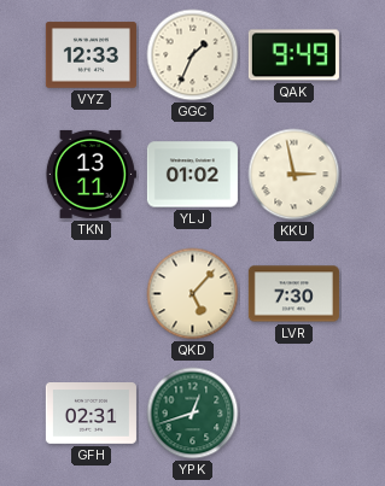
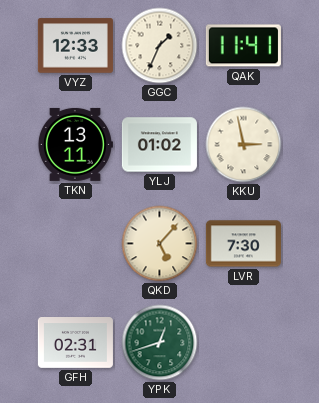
QAK: 9:49 -> 11:41
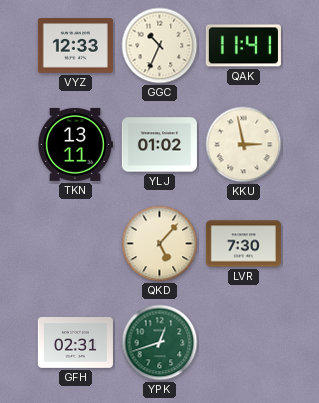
GGC: 1:34 -> 10:34
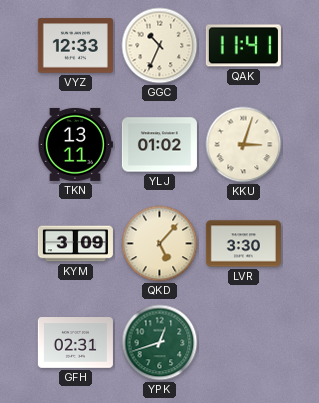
KKU: 2:58 -> 3:03
KYM: none -> 3:09
LVR: 7:30 -> 3:30
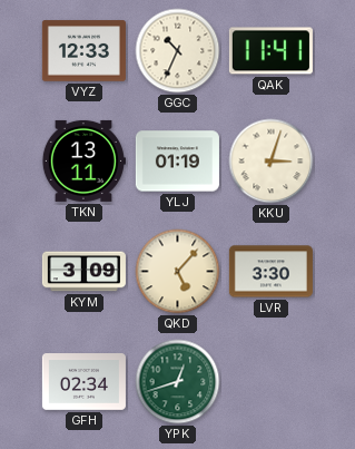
YLJ: 01:02 -> 01:19
GFH: 02:31 -> 02:34
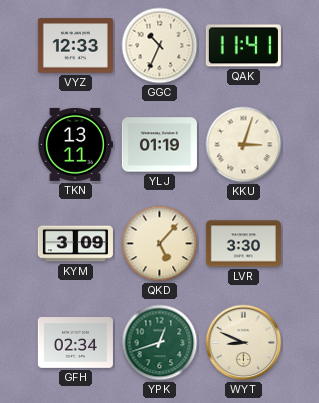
WYT: none -> 8:49
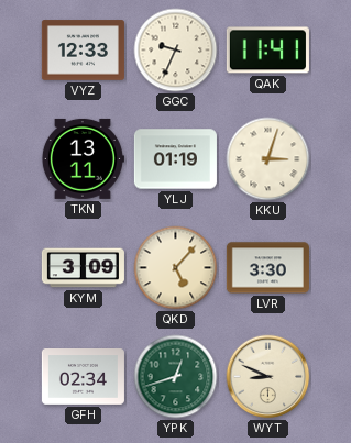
GGC: 10:34 -> 9:34
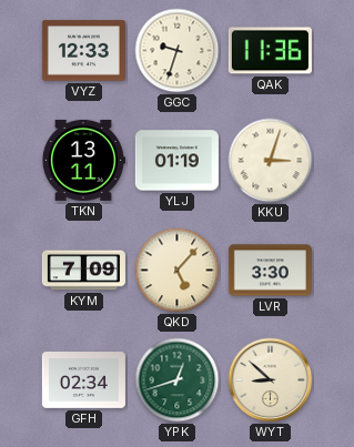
GGC: 9:34 -> 9:33
QAK: 11:41 -> 11:36
KYM: 3:09 -> 7:09
WYT: 8:49 -> 8:52
